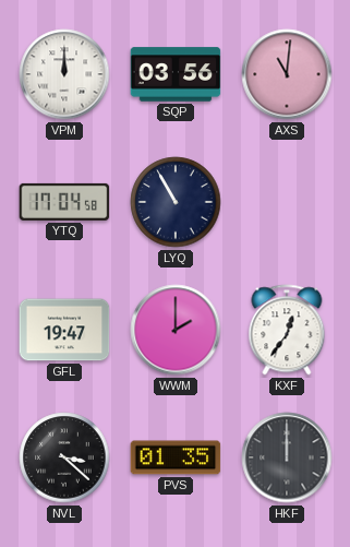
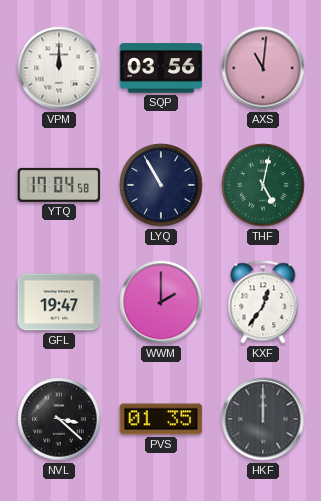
THF: none -> 5:02
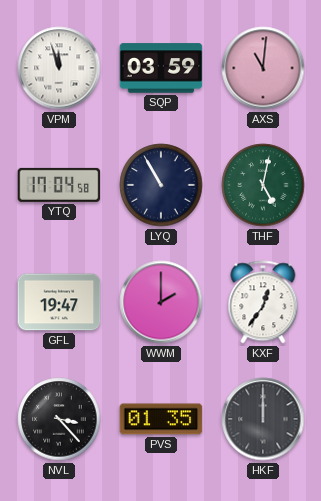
VPM: 12:00 -> 11:57
SQP: 03:56 -> 03:59
NVL: 3:22 -> 3:23
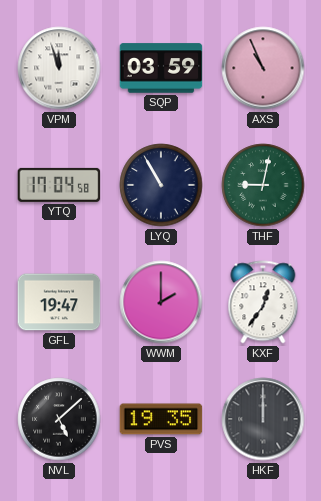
AXS: 11:01 -> 10:56
THF: 5:02 -> 9:02
NVL: 3:23 -> 5:08
PVS: 01:35 -> 19:35
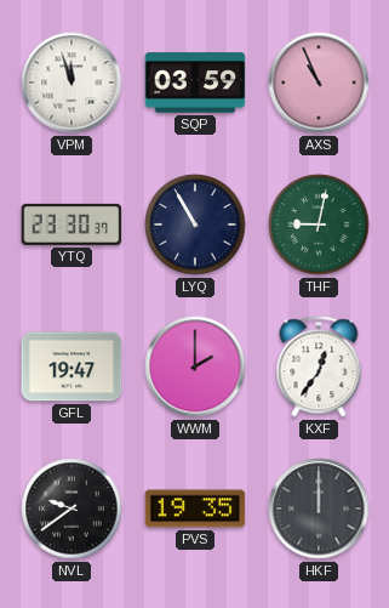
YTQ: 17:04 -> 23:30
NVL: 5:08 -> 9:39
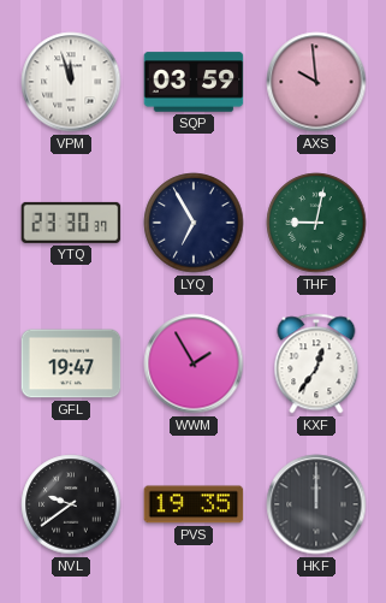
AXS: 10:56 -> 9:59
LYQ: 10:55 -> 6:55
WWM: 2:00 -> 1:55
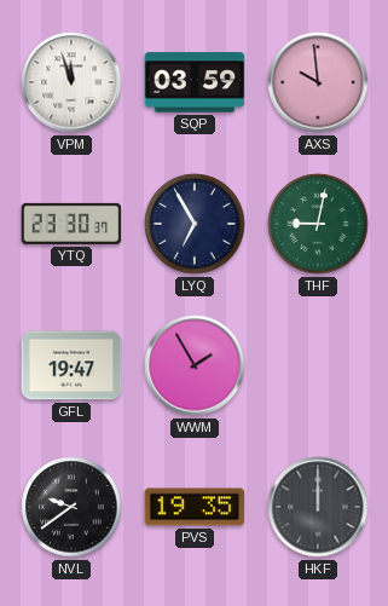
KXF: 12:36 -> none
